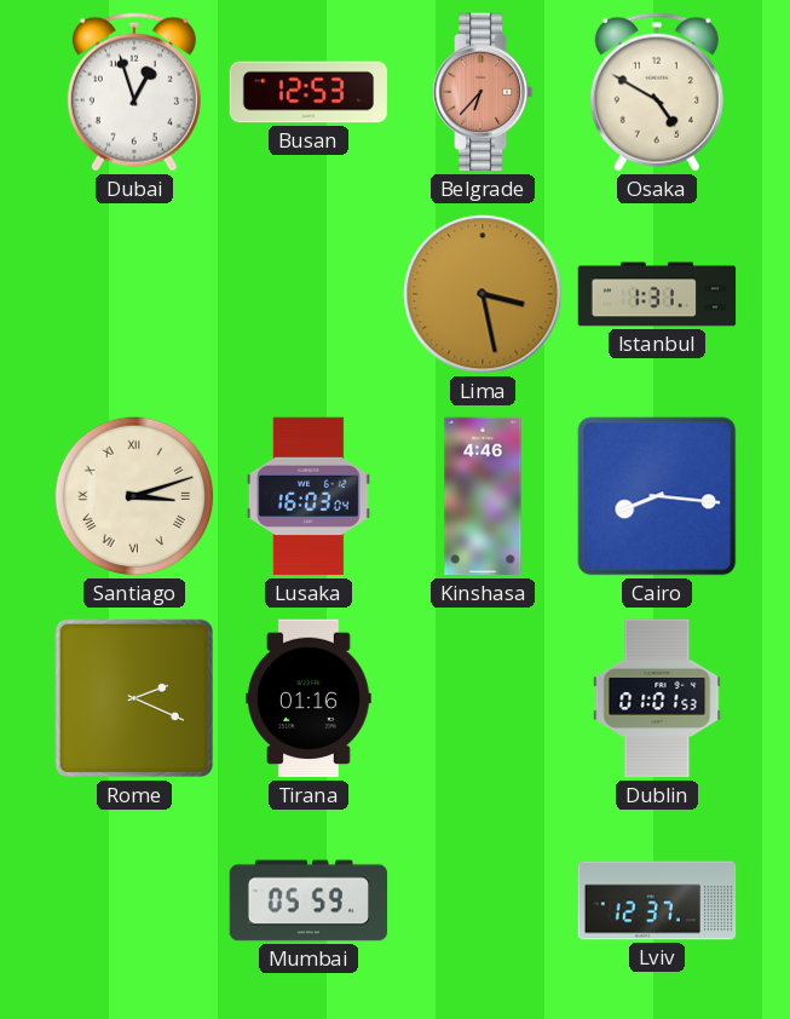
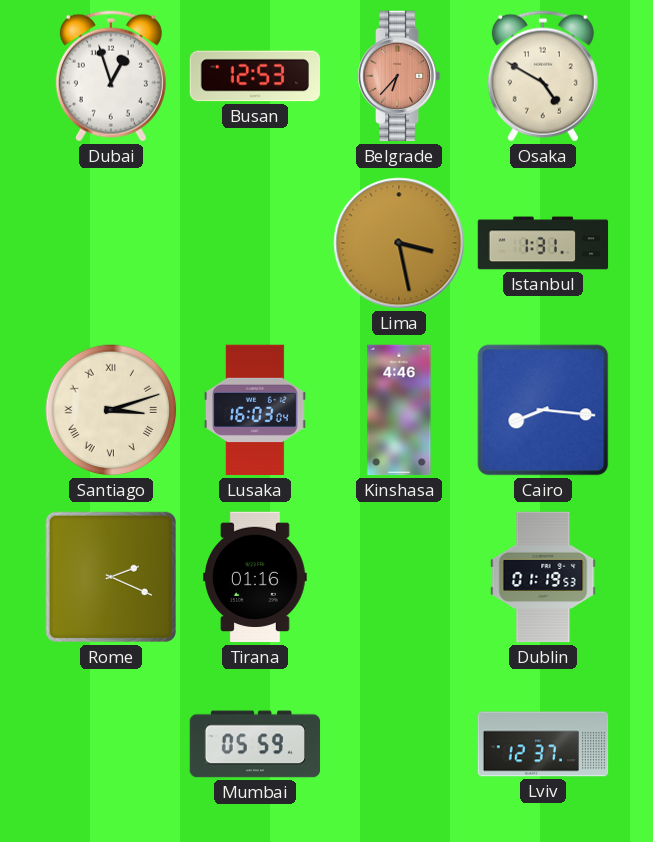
Dublin: 01:01 -> 01:19
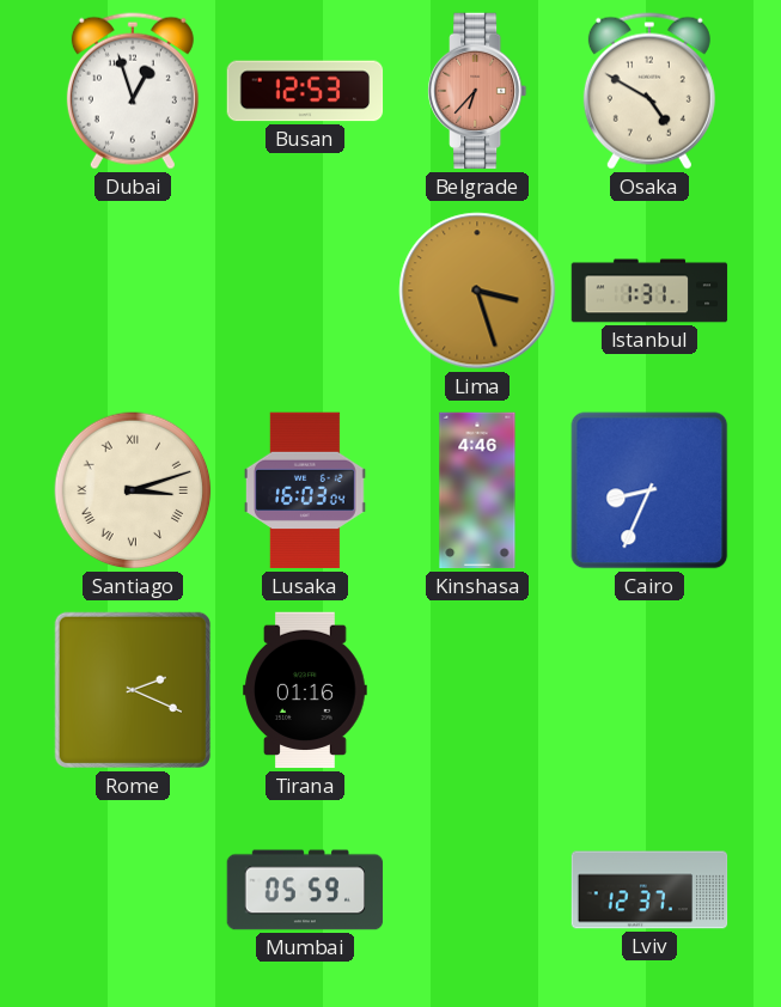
Lima: 3:28 -> 3:27
Cairo: 8:16 -> 8:34
Dublin: 01:19 -> none
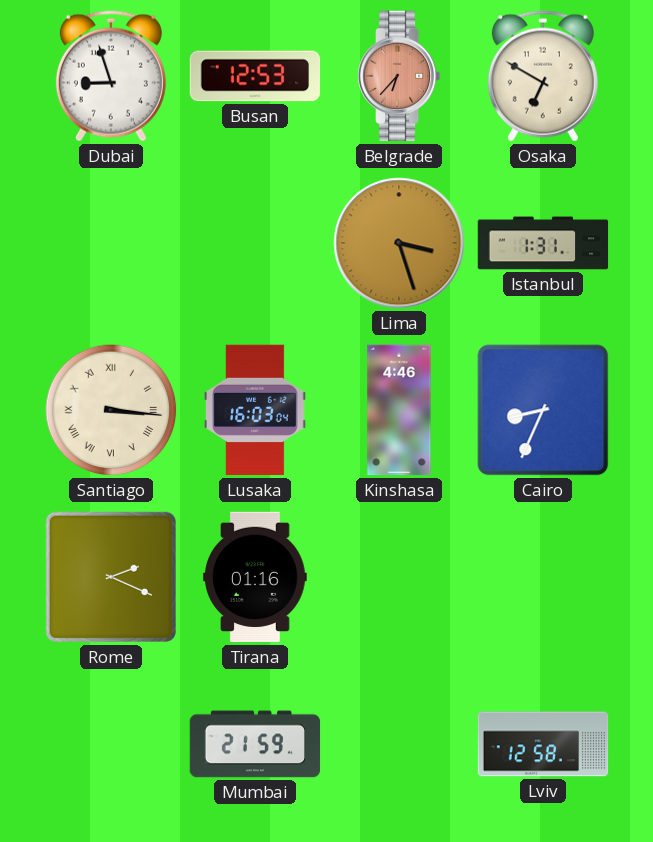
Dubai: 12:57 -> 8:57
Osaka: 4:50 -> 6:50
Santiago: 3:12 -> 3:16
Mumbai: 05:59 -> 21:59
Lviv: 12:37 -> 12:58
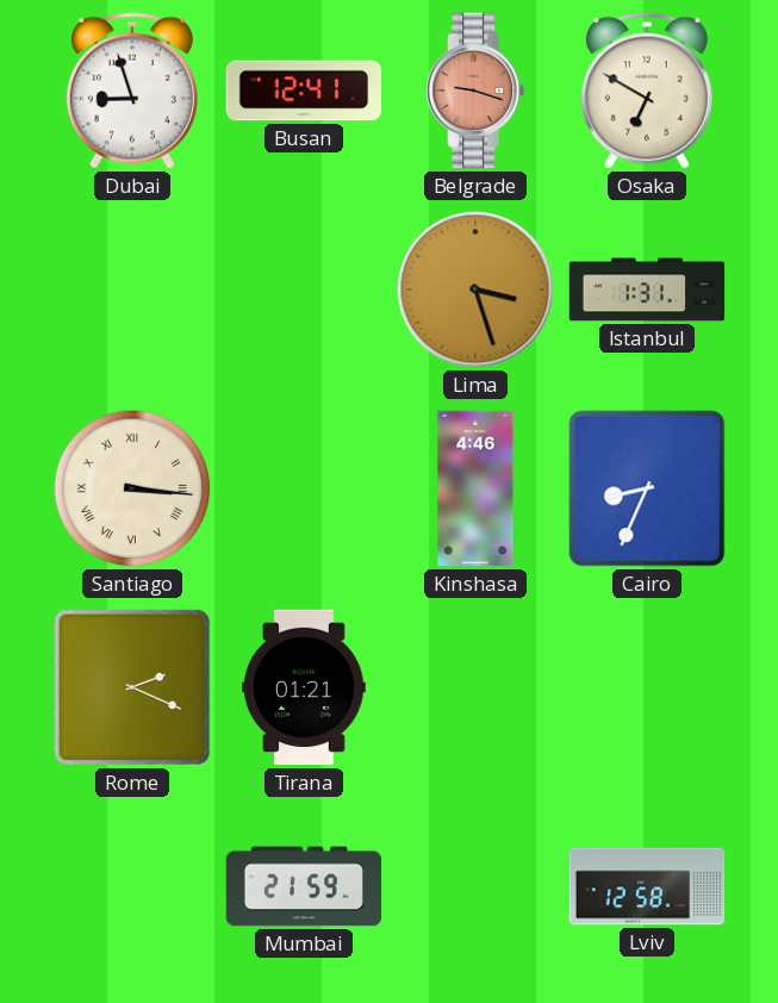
Busan: 12:53 -> 12:41
Belgrade: 6:37 -> 9:18
Lusaka: 16:03 -> none
Tirana: 01:16 -> 01:21
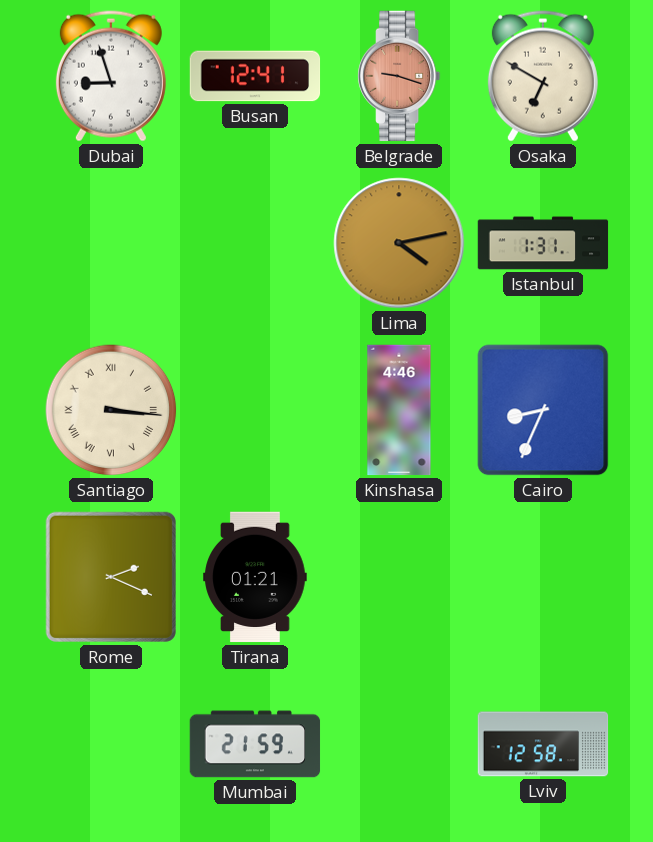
Lima: 3:27 -> 4:13
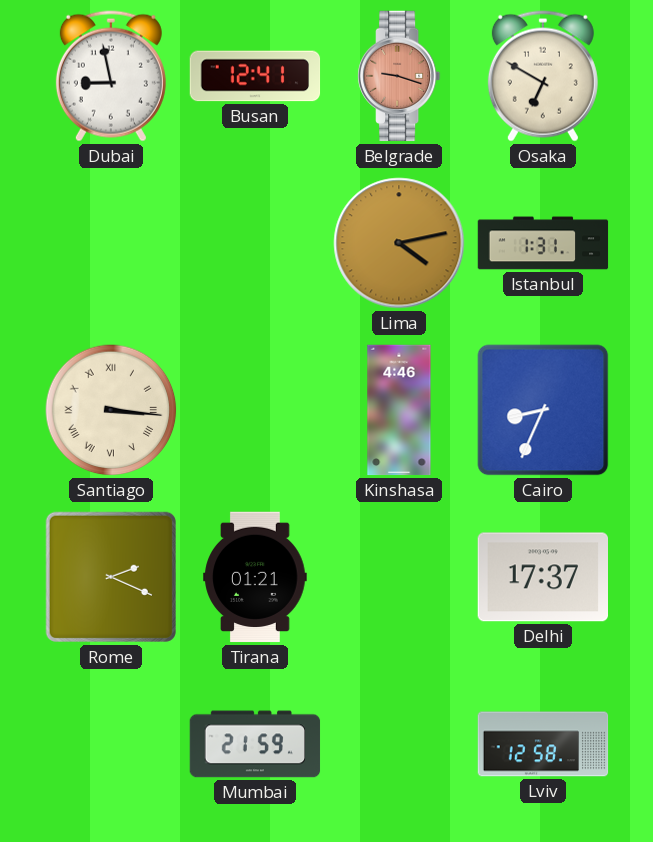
Dubai: 8:57 -> 8:58
Delhi: none -> 17:37
